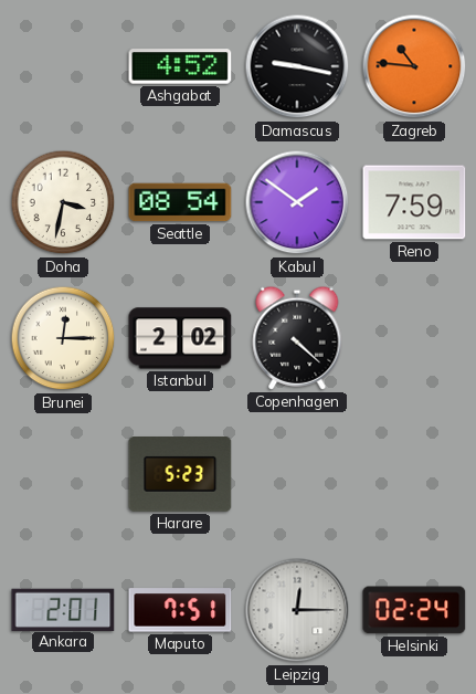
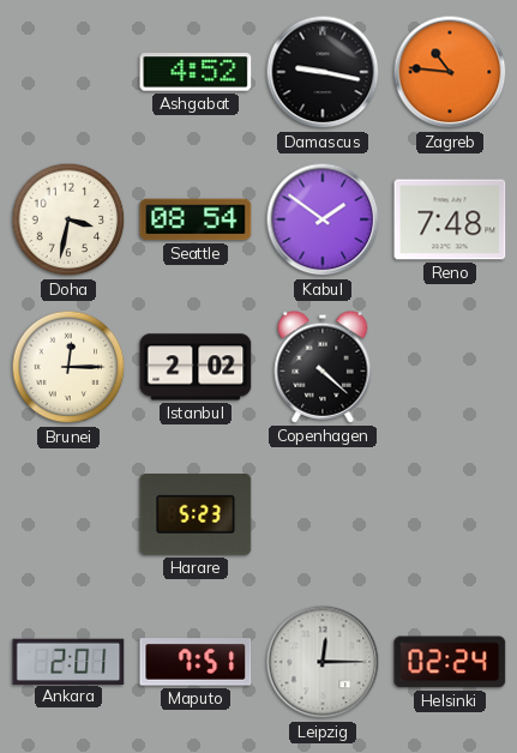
Reno: 7:59 -> 7:48
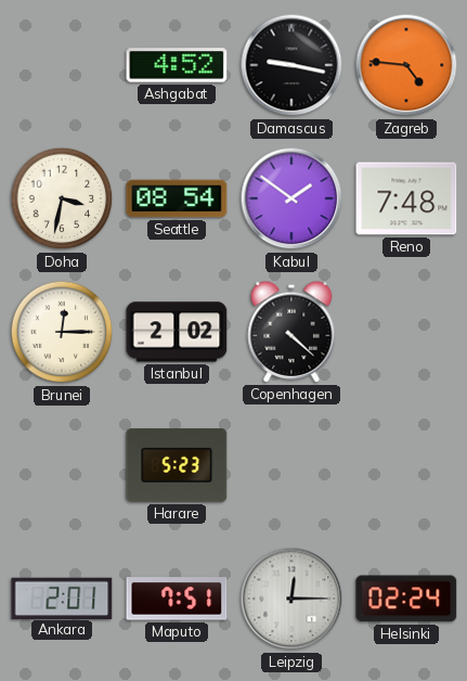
Zagreb: 10:46 -> 4:46
